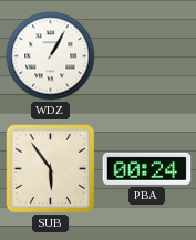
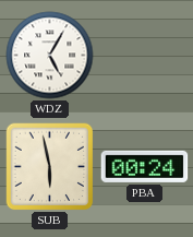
WDZ: 1:05 -> 5:05
SUB: 5:54 -> 5:58
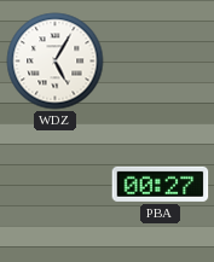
SUB: 5:58 -> none
PBA: 00:24 -> 00:27
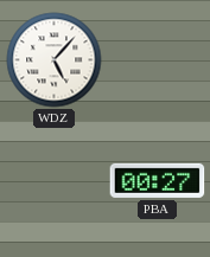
WDZ: 5:05 -> 5:07
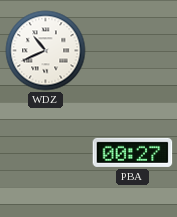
WDZ: 5:07 -> 10:41
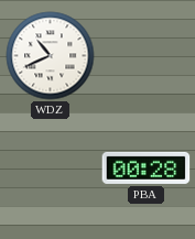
PBA: 00:27 -> 00:28
